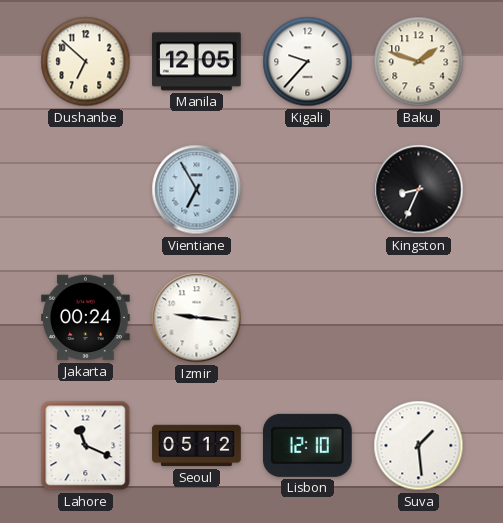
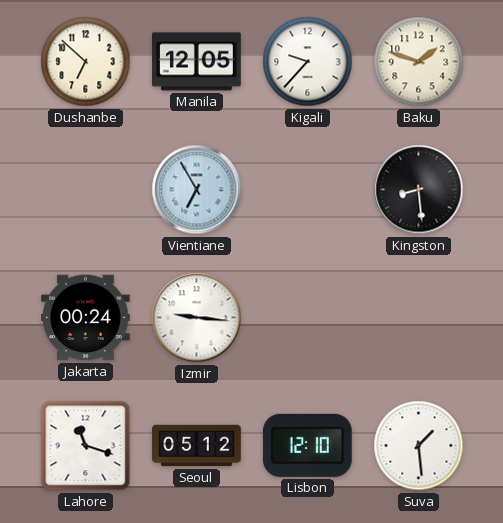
Kingston: 8:34 -> 8:29
Lahore: 11:19 -> 11:18
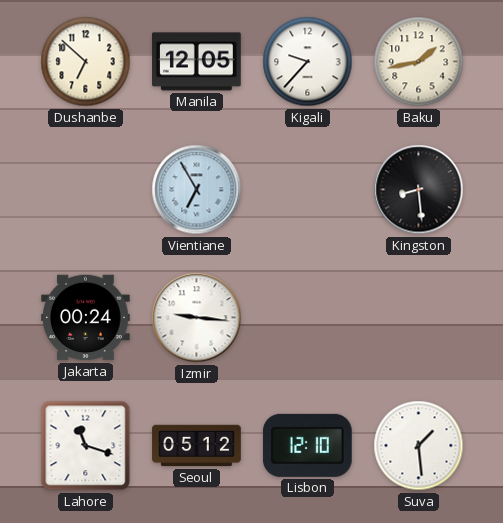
Baku: 1:48 -> 1:43
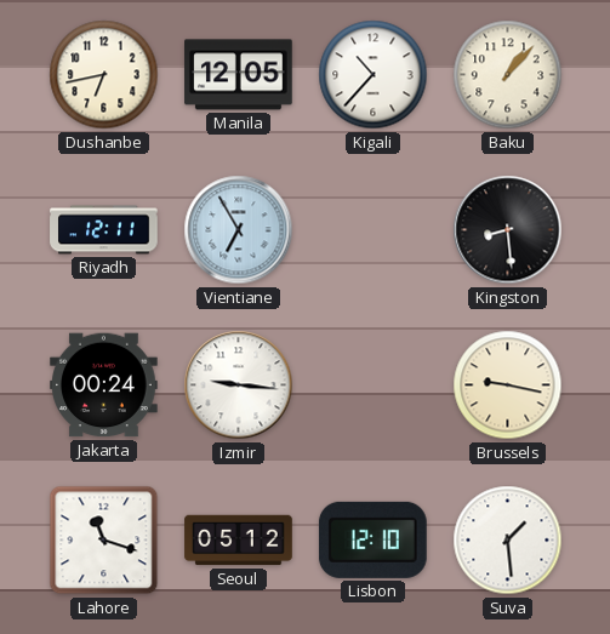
Dushanbe: 6:52 -> 6:43
Kigali: 9:37 -> 10:37
Baku: 1:43 -> 1:07
Riyadh: none -> 12:11
Brussels: none -> 9:17
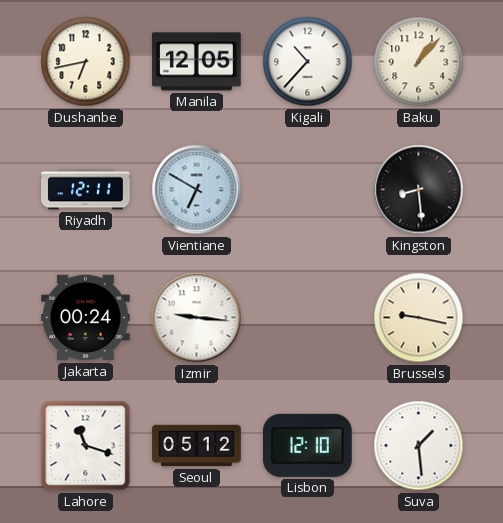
Vientiane: 6:55 -> 6:50
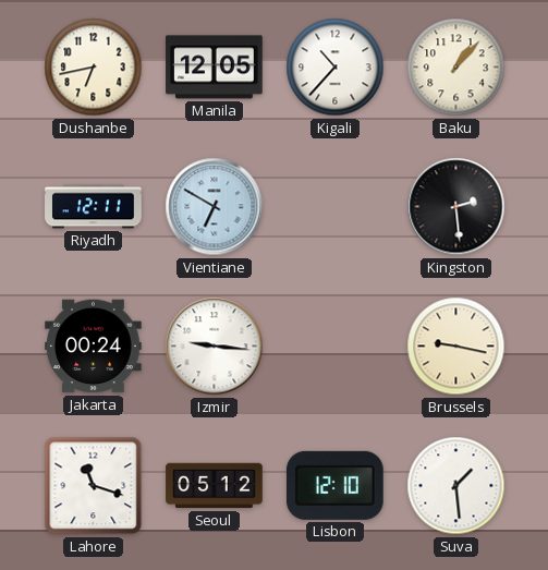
Kingston: 8:29 -> 2:29
